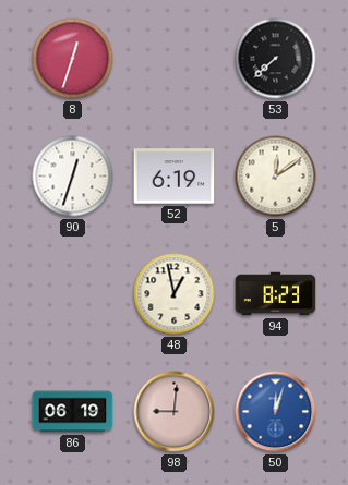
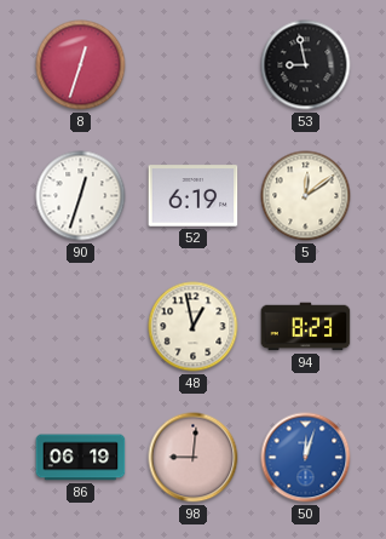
53: 7:38 -> 8:58
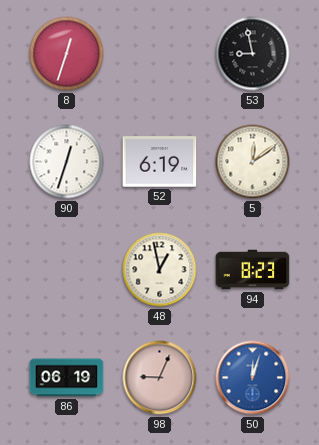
98: 9:01 -> 9:04
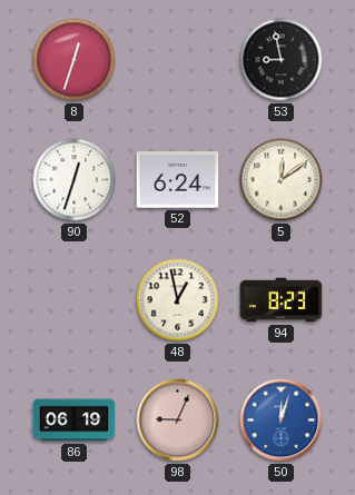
52: 6:19 -> 6:24
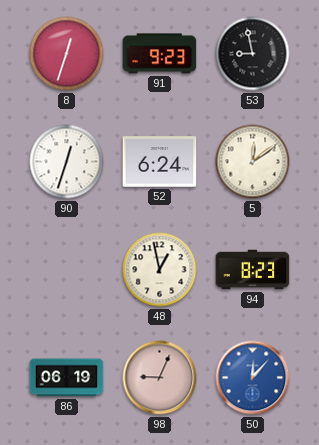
91: none -> 9:23
50: 12:03 -> 12:07
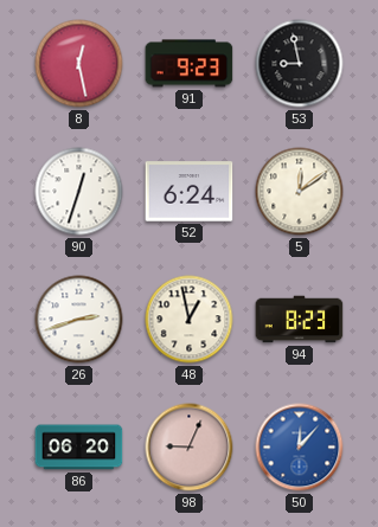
8: 12:33 -> 12:28
26: none -> 2:42
86: 06:19 -> 06:20
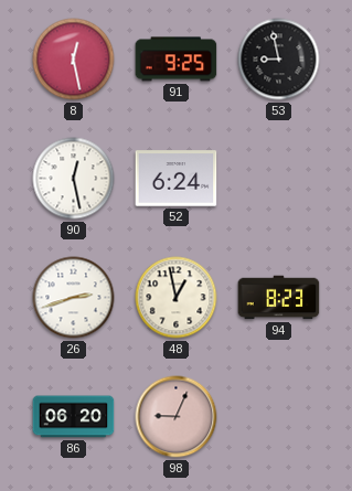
91: 9:23 -> 9:25
90: 12:33 -> 12:28
5: 12:09 -> none
50: 12:07 -> none
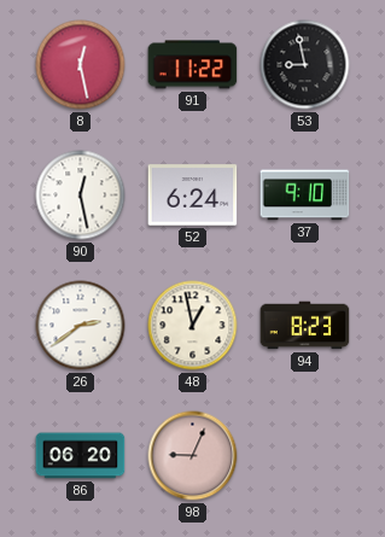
91: 9:25 -> 11:22
37: none -> 9:10
26: 2:42 -> 2:39
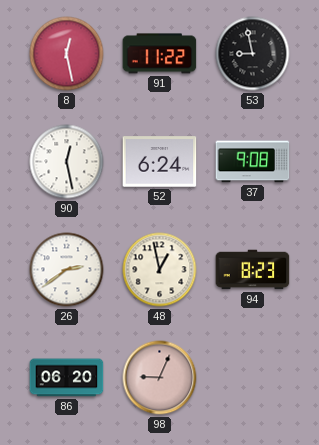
37: 9:10 -> 9:08
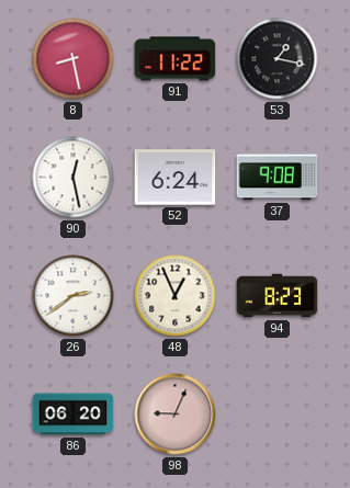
8: 12:28 -> 8:28
53: 8:58 -> 1:17
48: 12:58 -> 12:56
